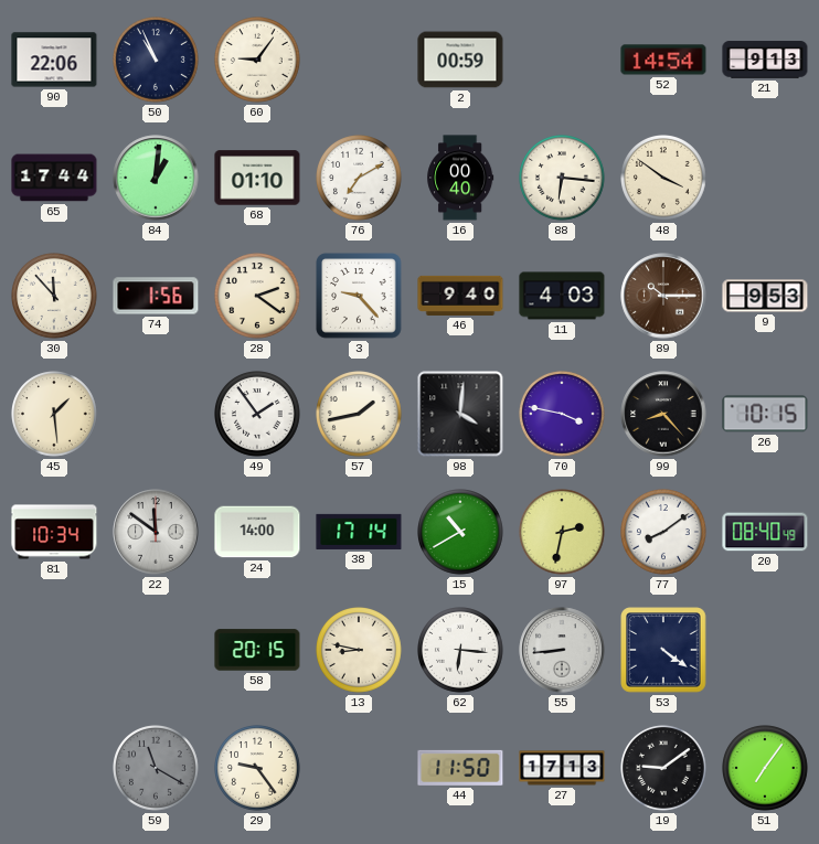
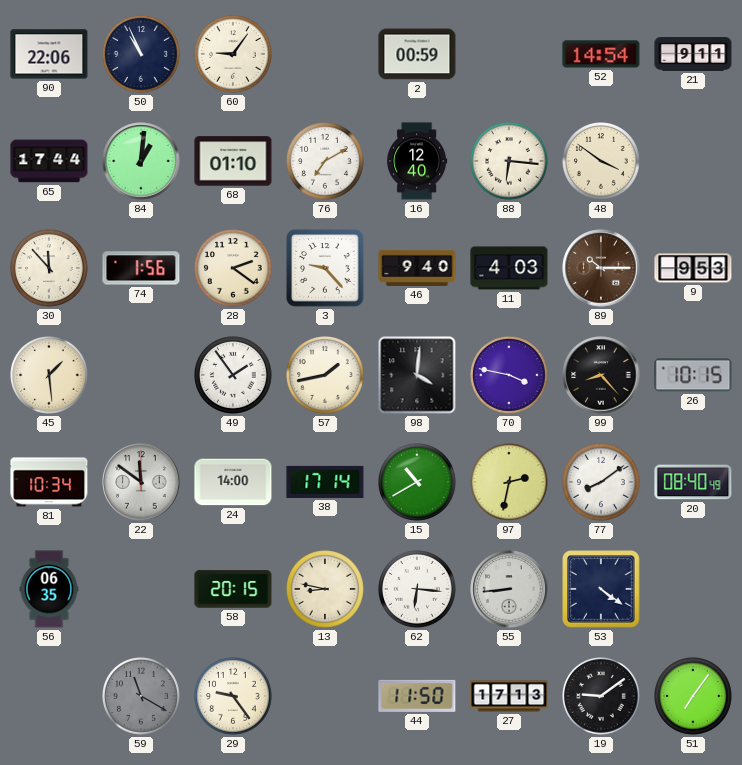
21: 9:13 -> 9:11
16: 00:40 -> 12:40
56: none -> 06:35
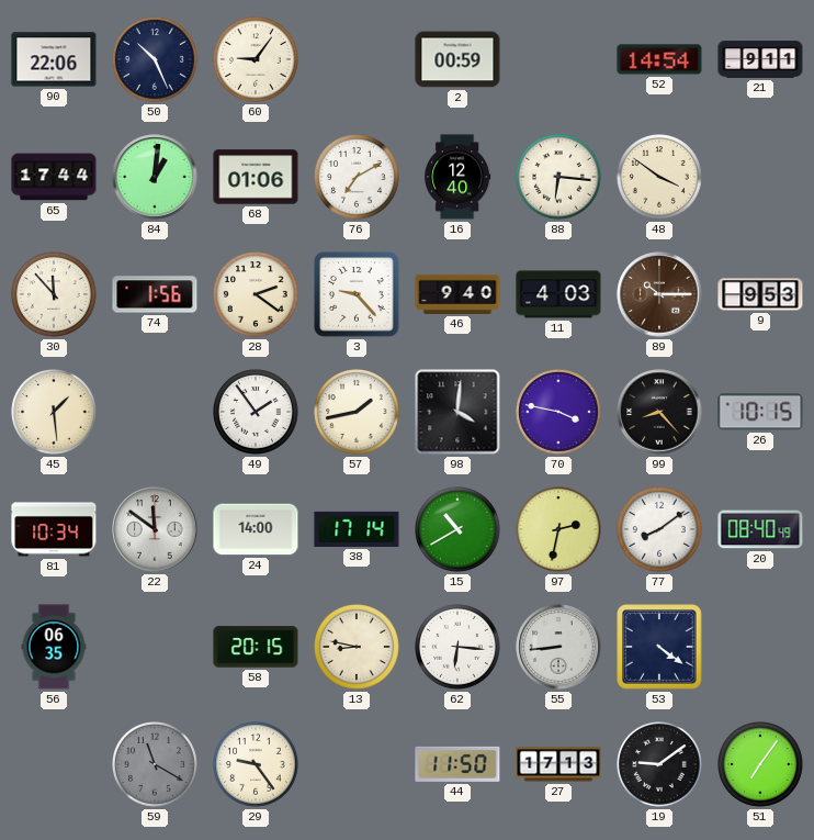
50: 10:56 -> 10:26
68: 01:10 -> 01:06
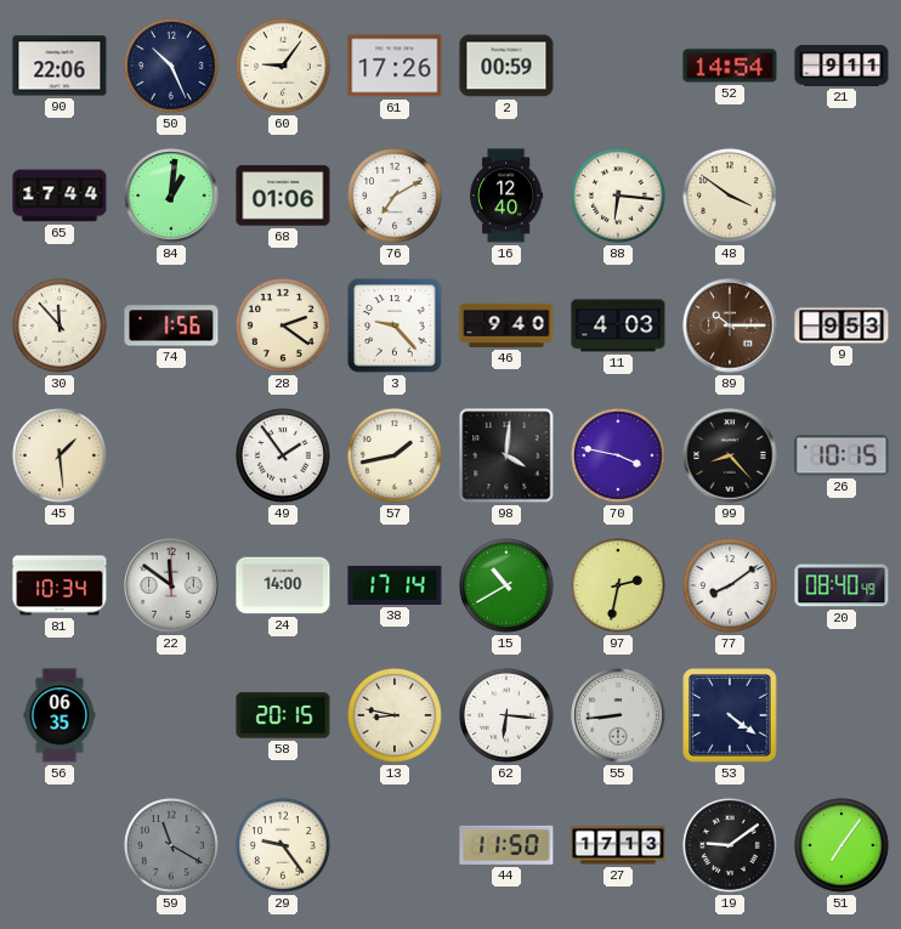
61: none -> 17:26
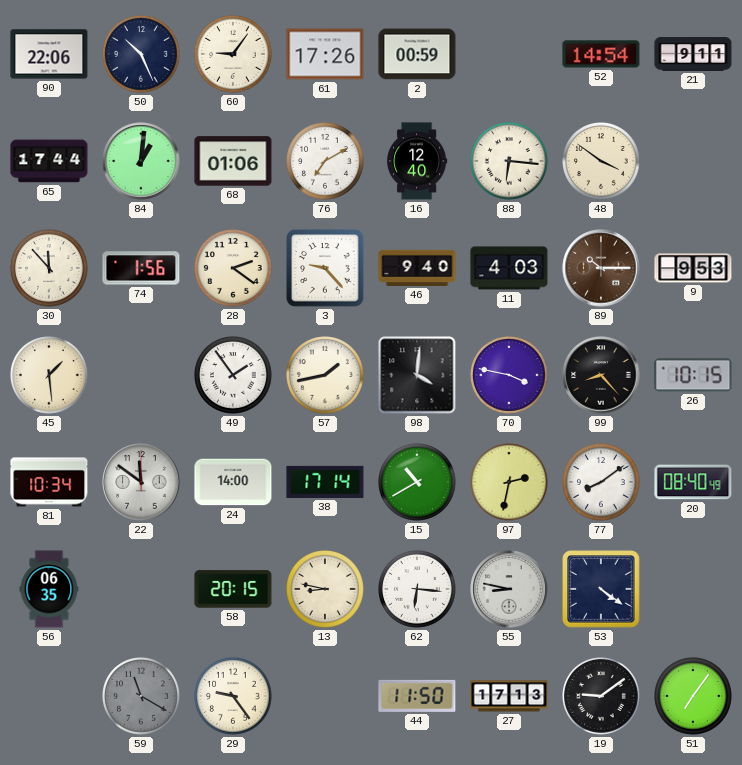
55: 8:44 -> 8:47
